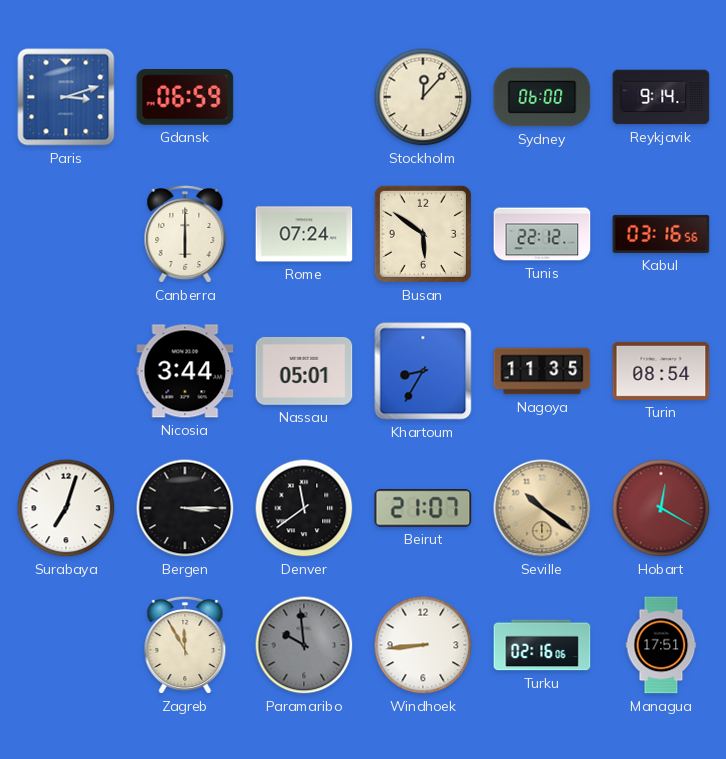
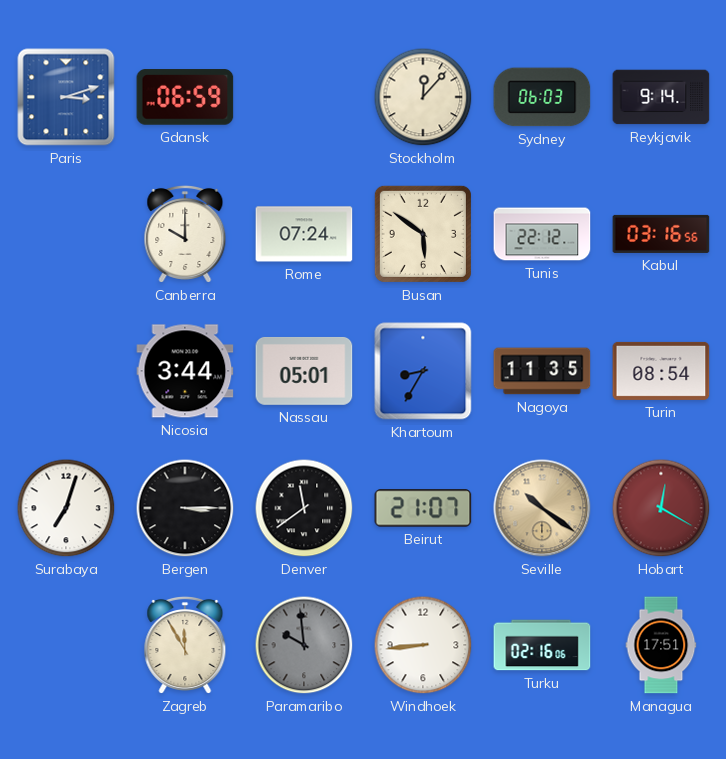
Sydney: 06:00 -> 06:03
Canberra: 6:00 -> 10:00
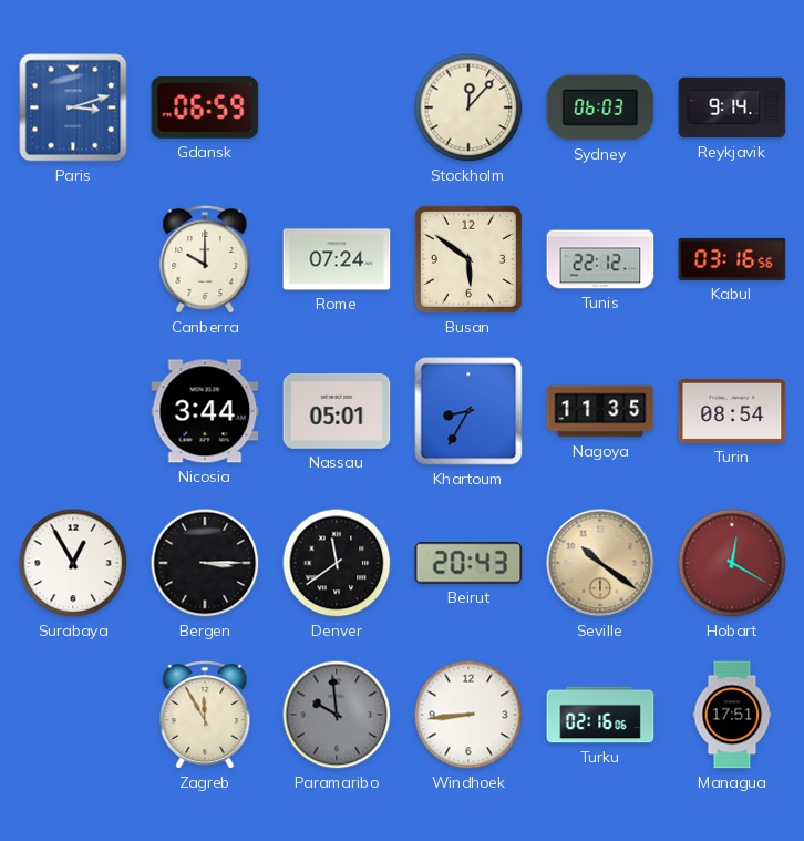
Surabaya: 7:03 -> 12:55
Beirut: 21:07 -> 20:43
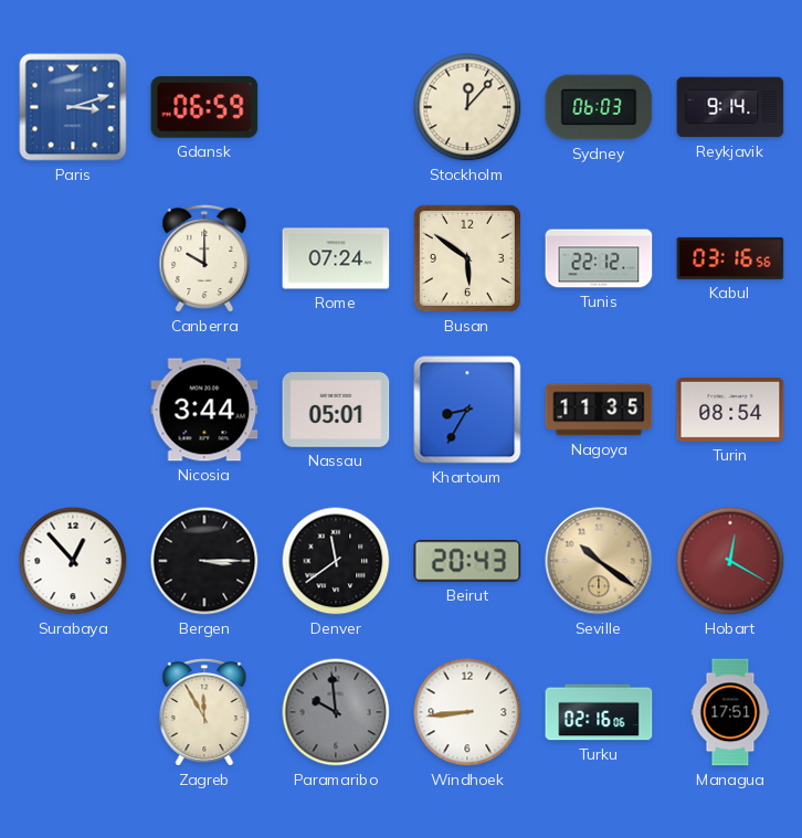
Surabaya: 12:55 -> 12:53
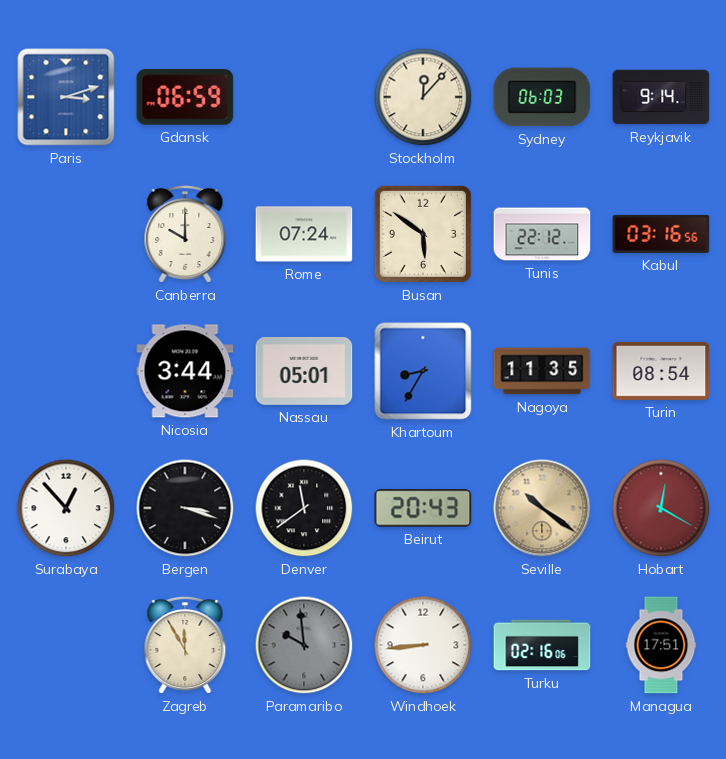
Bergen: 3:15 -> 3:18
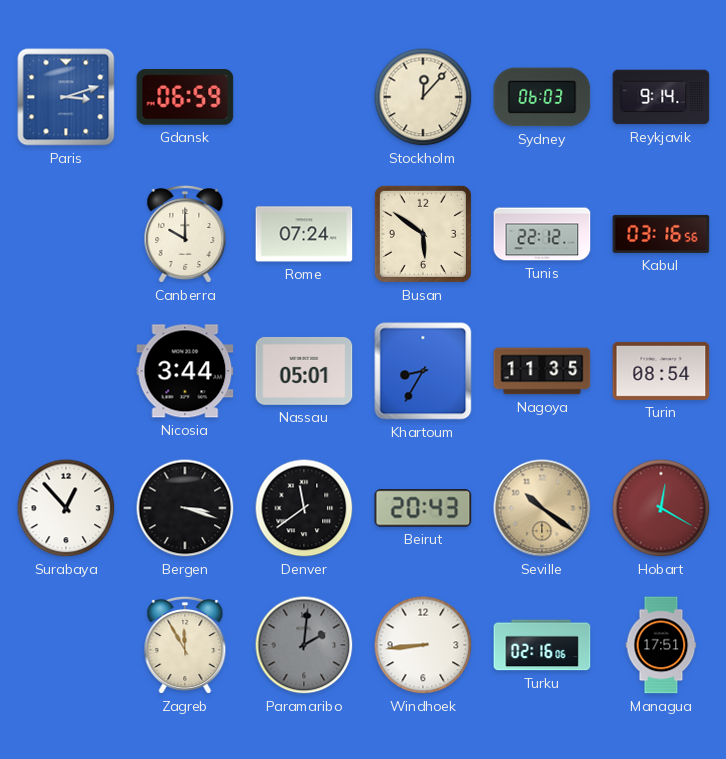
Paramaribo: 9:59 -> 2:01
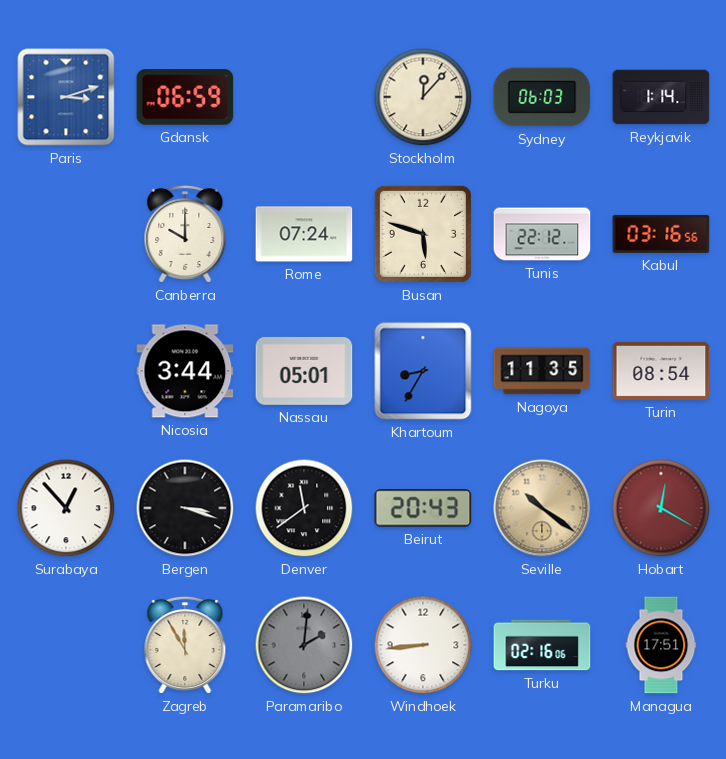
Reykjavik: 9:14 -> 1:14
Busan: 5:51 -> 5:48
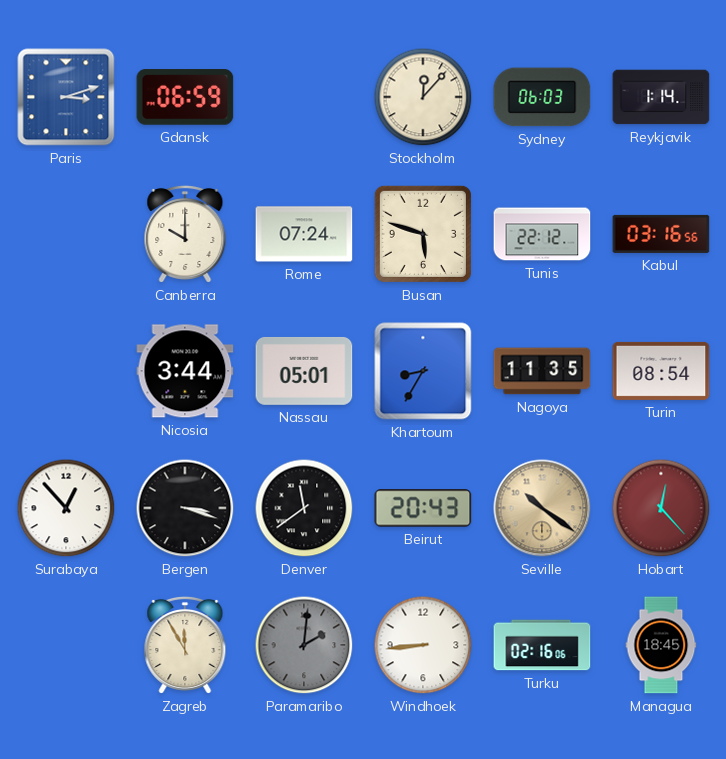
Hobart: 12:20 -> 12:23
Managua: 17:51 -> 18:45
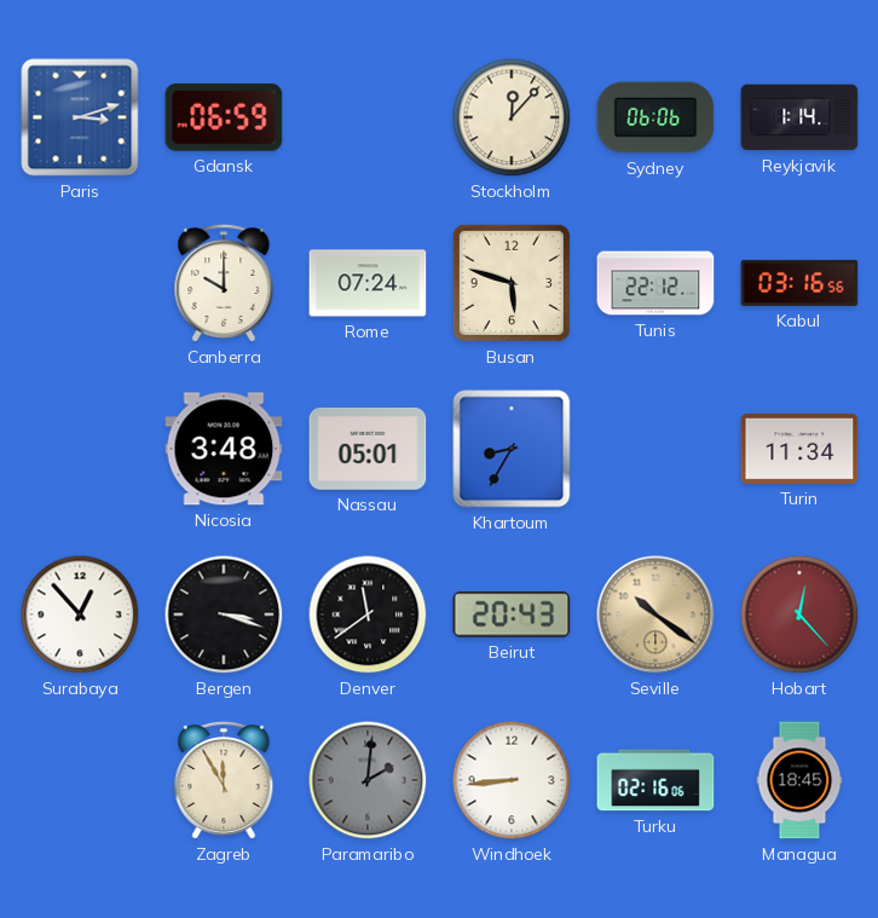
Sydney: 06:03 -> 06:06
Nicosia: 3:44 -> 3:48
Nagoya: 11:35 -> none
Turin: 08:54 -> 11:34
